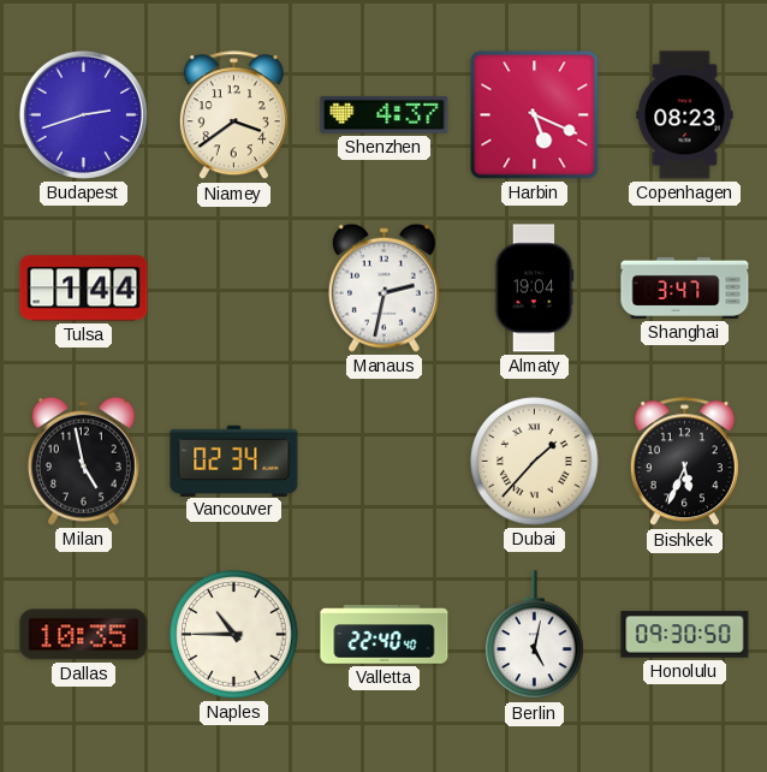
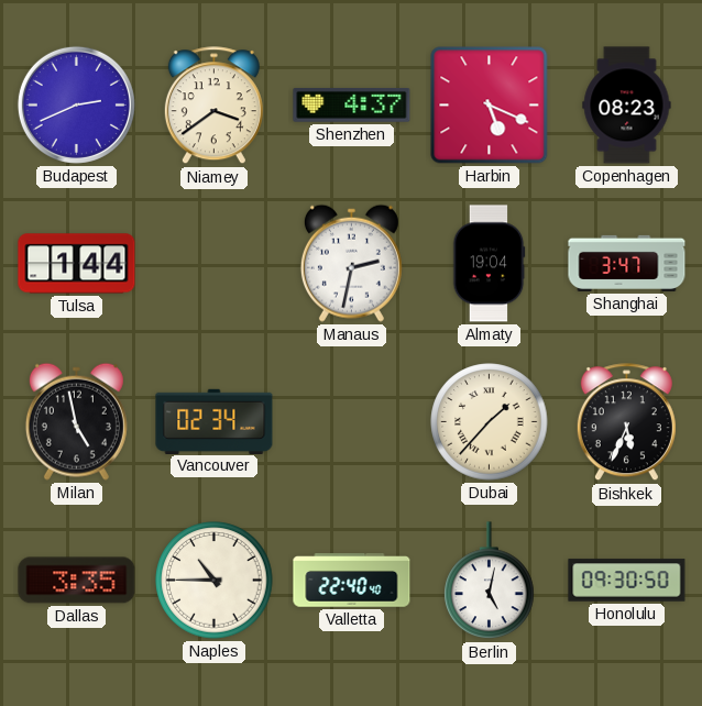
Budapest: 2:42 -> 2:41
Dallas: 10:35 -> 3:35
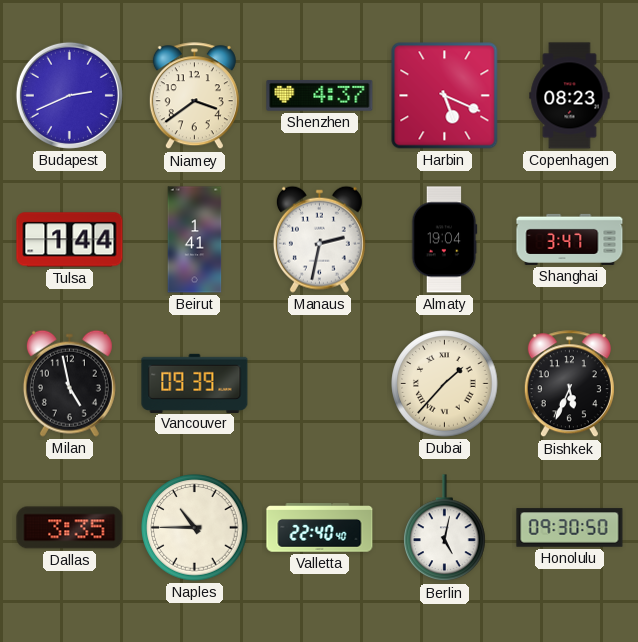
Beirut: none -> 1:41
Vancouver: 02:34 -> 09:39
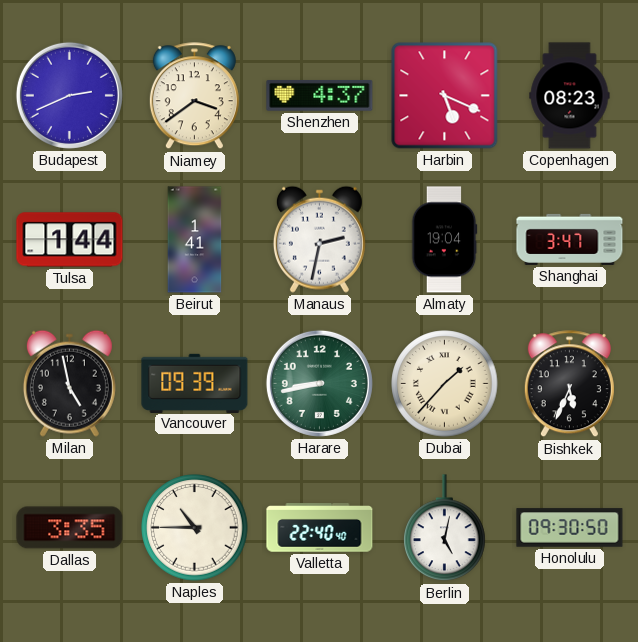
Harare: none -> 8:43
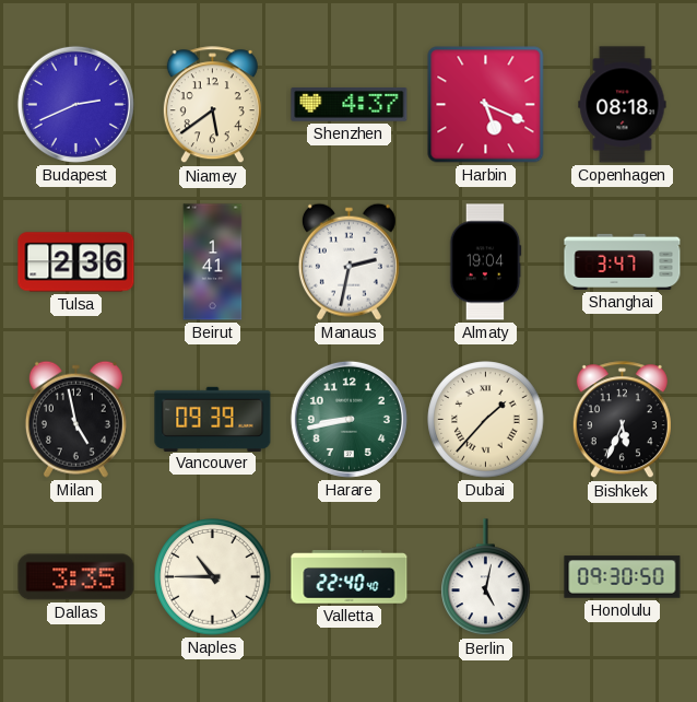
Niamey: 3:39 -> 5:39
Copenhagen: 08:23 -> 08:18
Tulsa: 1:44 -> 2:36
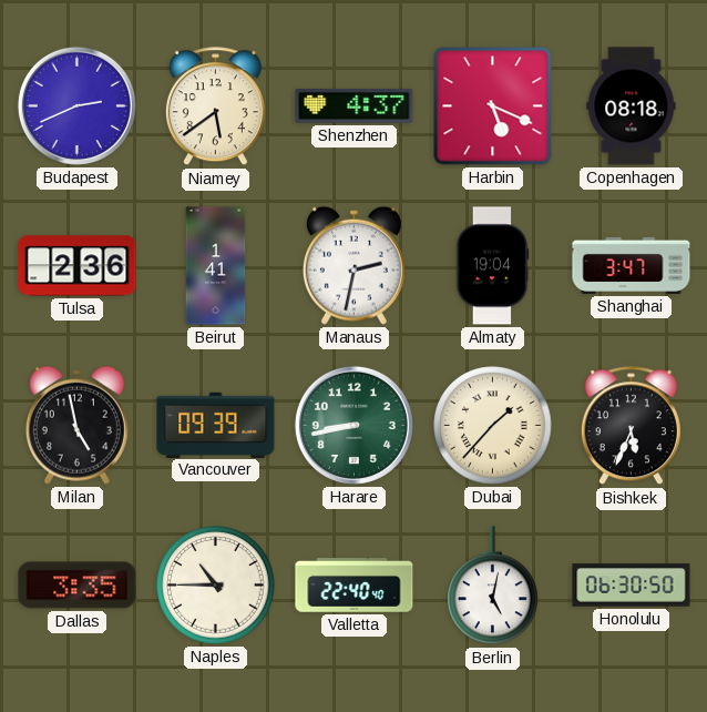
Honolulu: 09:30 -> 06:30
